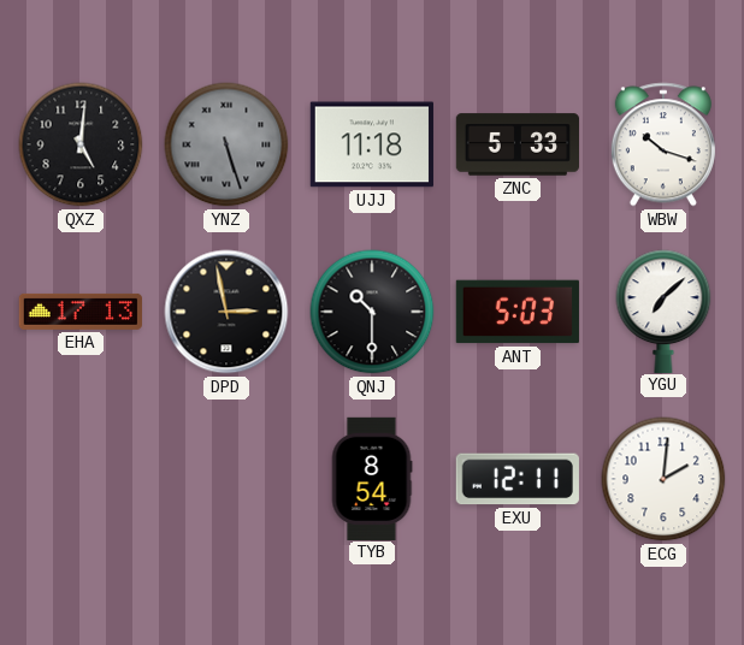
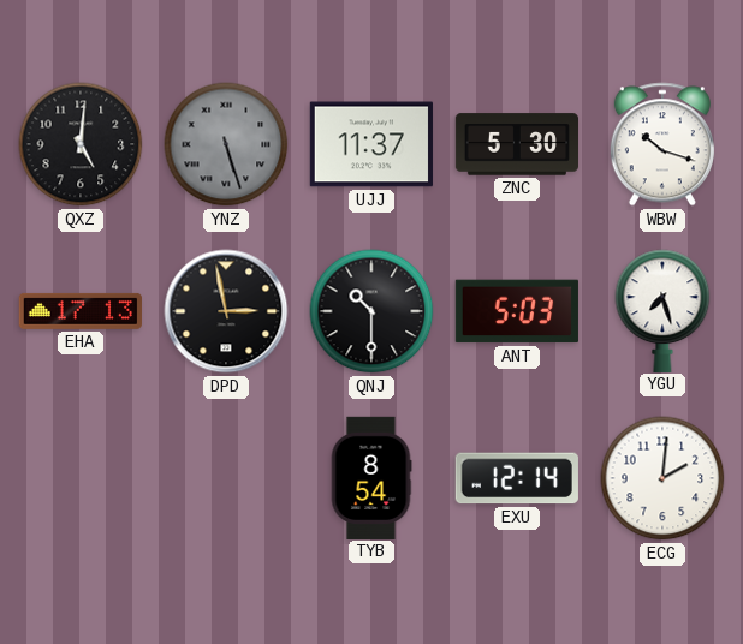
UJJ: 11:18 -> 11:37
ZNC: 5:33 -> 5:30
YGU: 7:08 -> 7:27
EXU: 12:11 -> 12:14
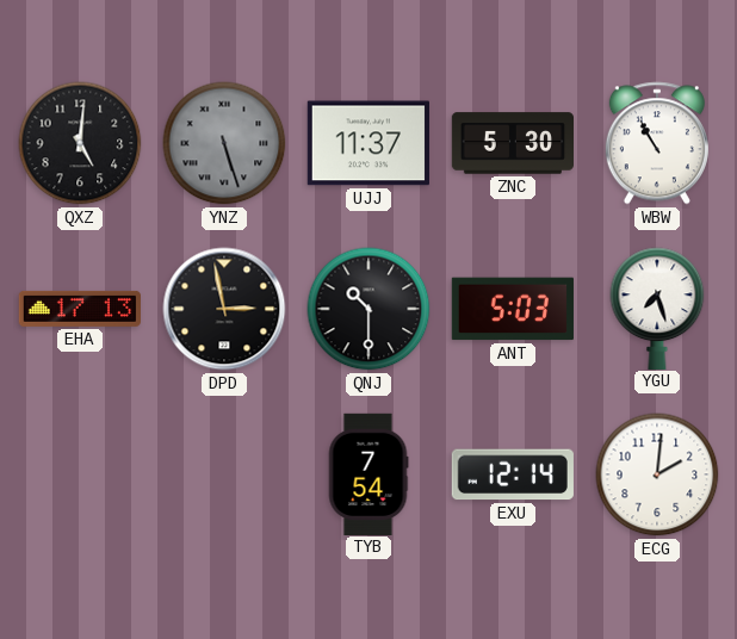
WBW: 10:18 -> 10:55
TYB: 8:54 -> 7:54
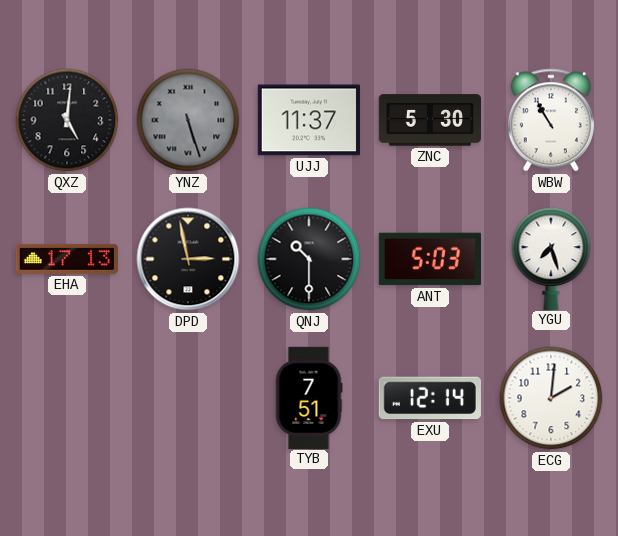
TYB: 7:54 -> 7:51
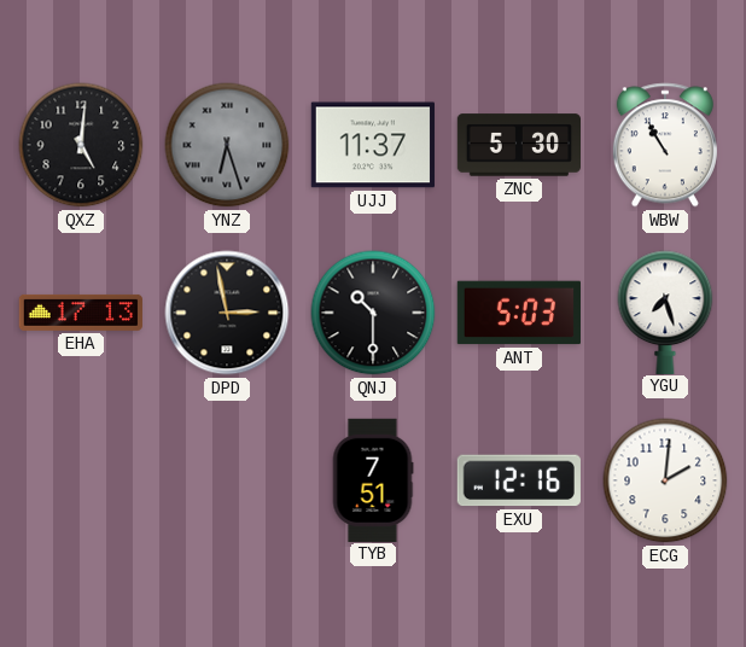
YNZ: 5:27 -> 6:27
EXU: 12:14 -> 12:16
